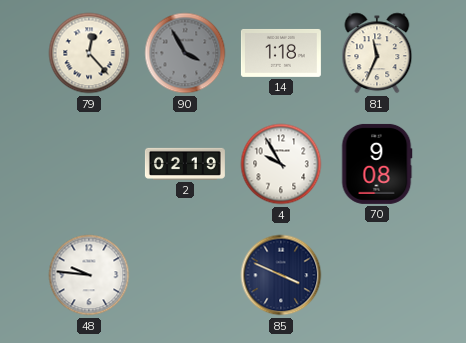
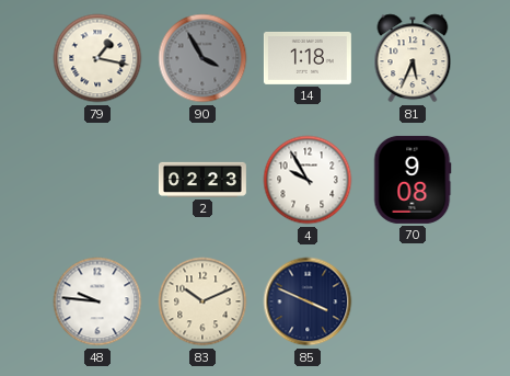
79: 12:23 -> 1:17
81: 11:34 -> 5:34
2: 02:19 -> 02:23
83: none -> 10:11
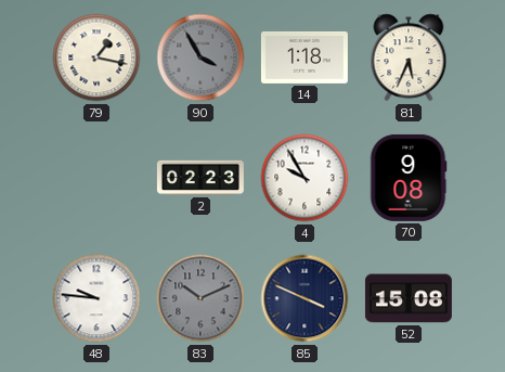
83 dial: cream -> grey
52: none -> 15:08
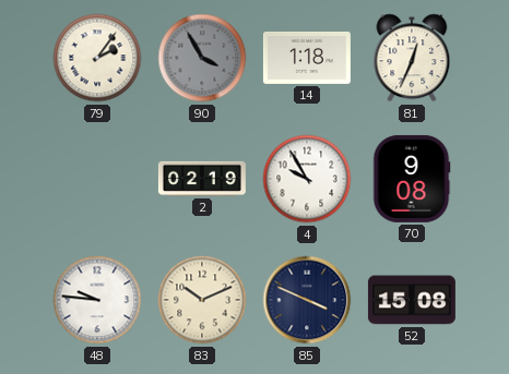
79: 1:17 -> 2:06
81: 5:34 -> 12:34
2: 02:23 -> 02:19
83 dial: grey -> cream
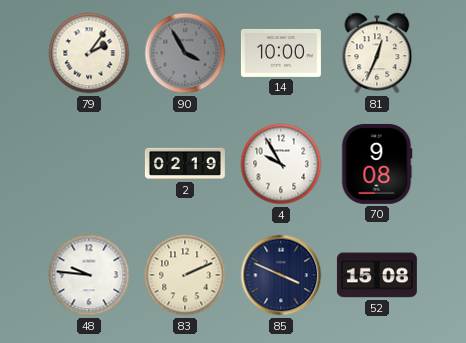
14: 1:18 -> 10:00
83: 10:11 -> 2:11
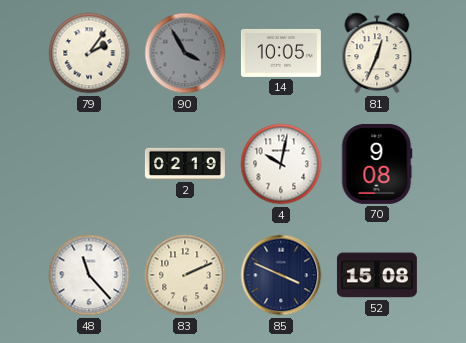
14: 10:00 -> 10:05
4: 9:55 -> 10:02
48: 9:46 -> 11:23
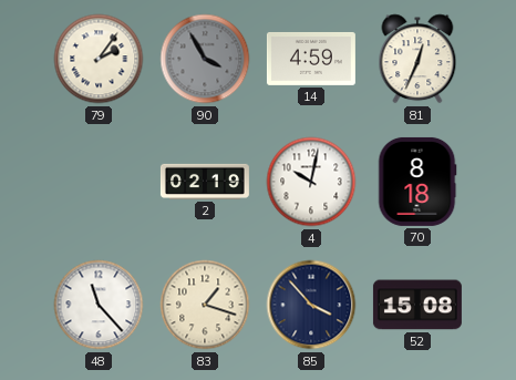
14: 10:05 -> 4:59
70: 9:08 -> 8:18
83: 2:11 -> 1:18
85: 3:49 -> 3:53
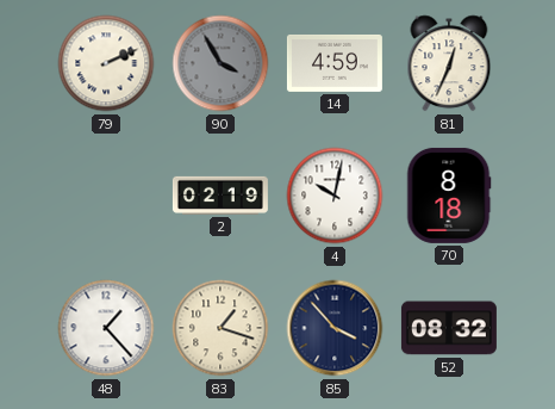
79: 2:06 -> 2:11
48: 11:23 -> 1:23
52: 15:08 -> 08:32
